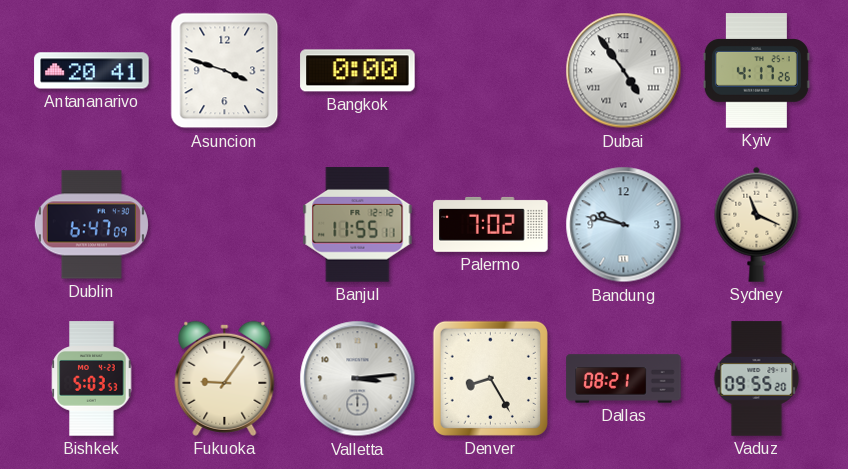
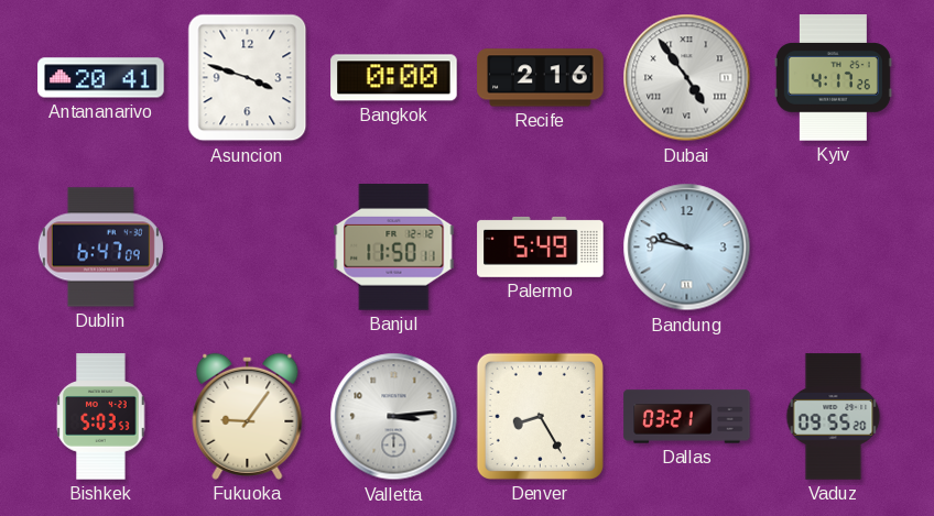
Recife: none -> 2:16
Banjul: 11:55 -> 11:50
Palermo: 7:02 -> 5:49
Sydney: 11:19 -> none
Dallas: 08:21 -> 03:21
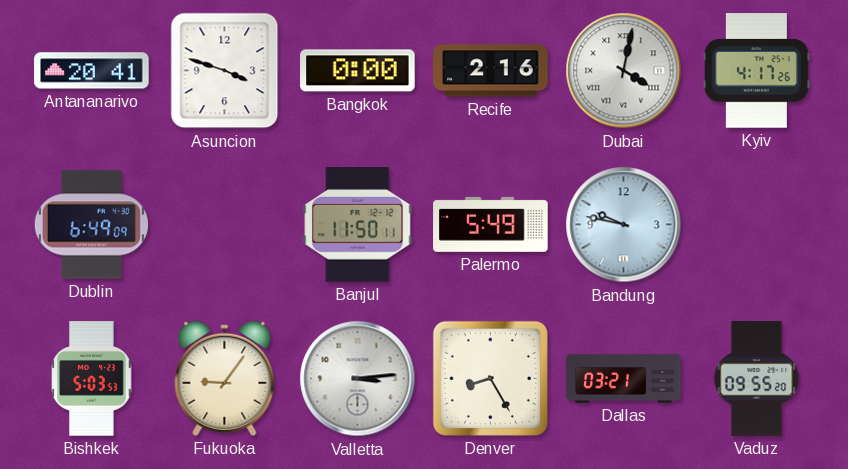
Dubai: 4:54 -> 4:02
Dublin: 6:47 -> 6:49
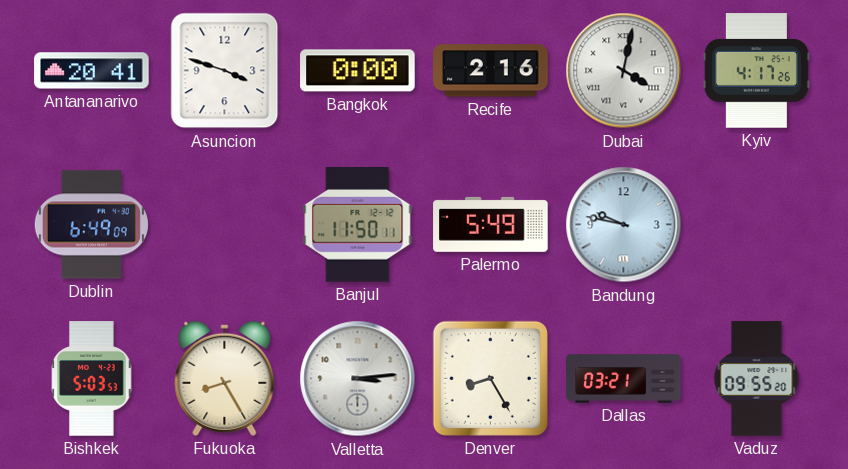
Fukuoka: 9:06 -> 8:25
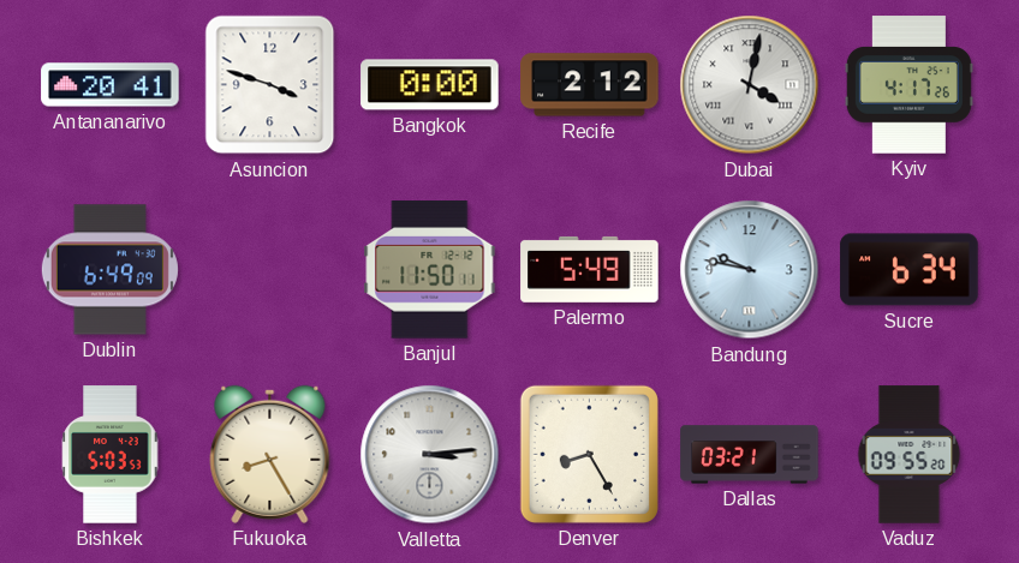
Recife: 2:16 -> 2:12
Sucre: none -> 6:34
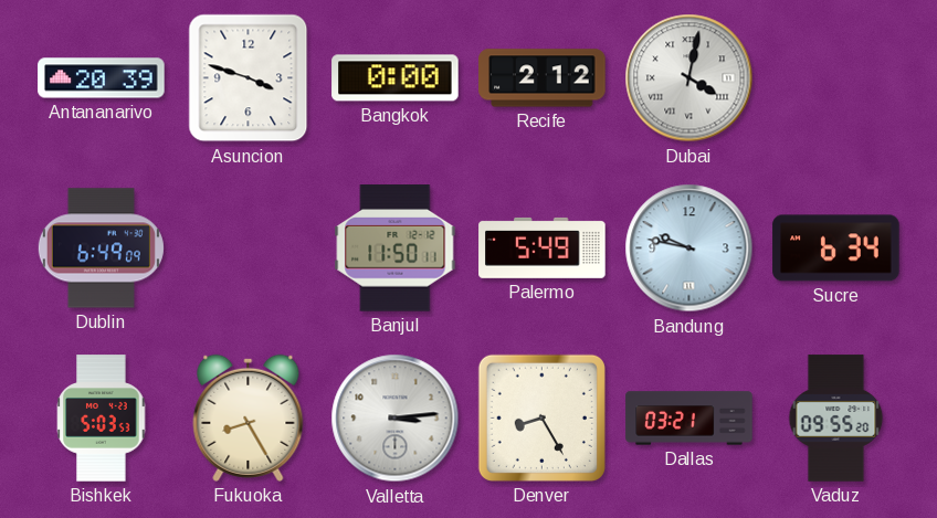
Antananarivo: 20:41 -> 20:39
Kyiv: 4:17 -> none
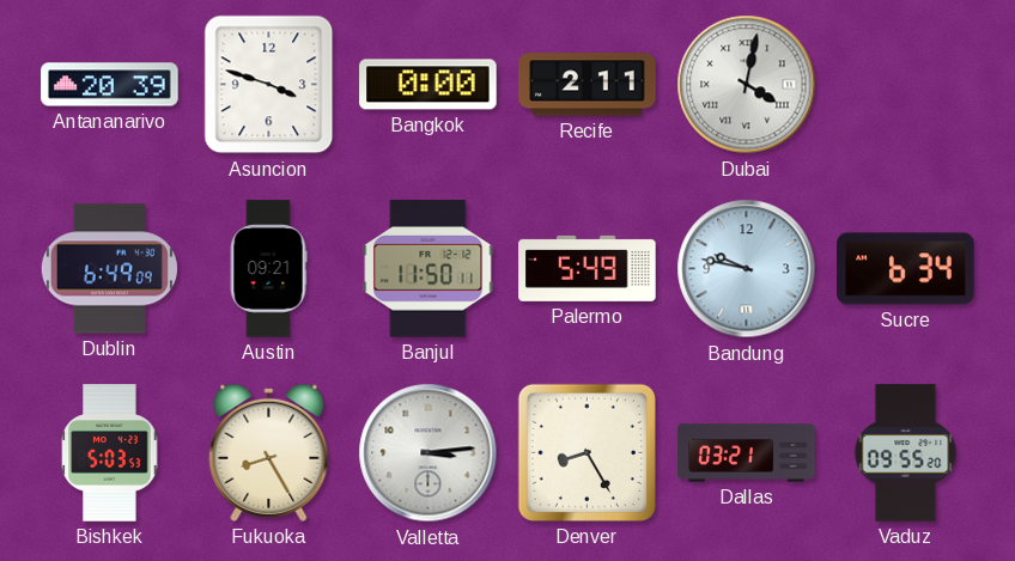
Recife: 2:12 -> 2:11
Austin: none -> 09:21
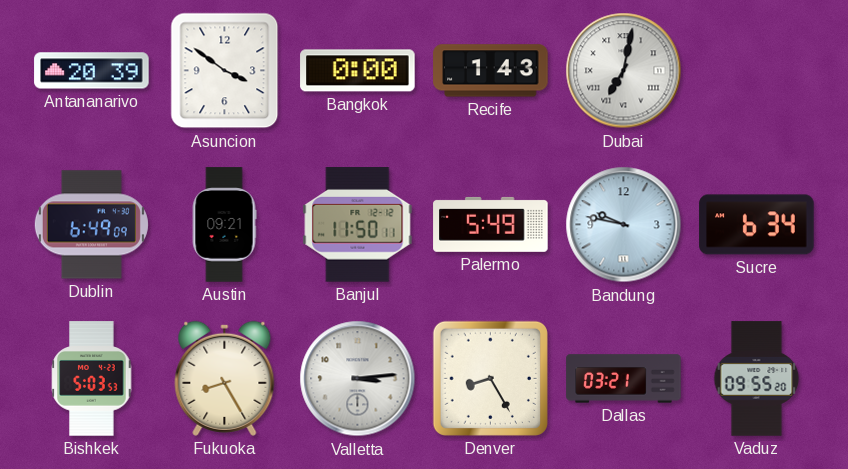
Asuncion: 3:48 -> 3:51
Recife: 2:11 -> 1:43
Dubai: 4:02 -> 7:02
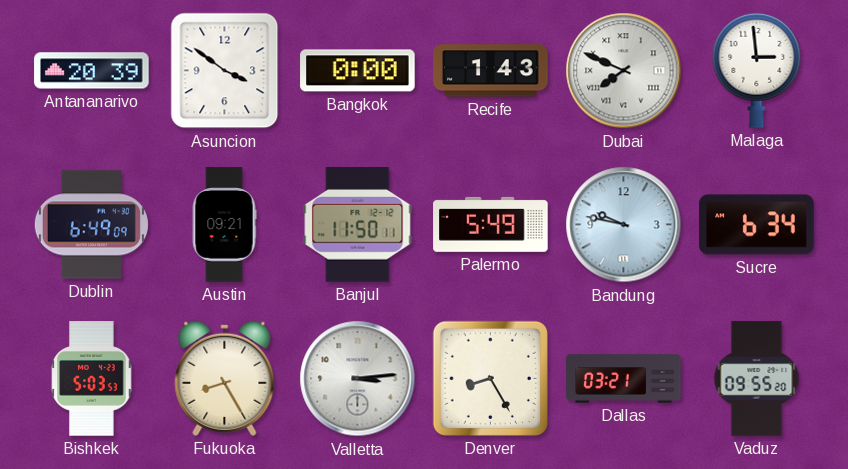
Dubai: 7:02 -> 7:49
Malaga: none -> 2:59
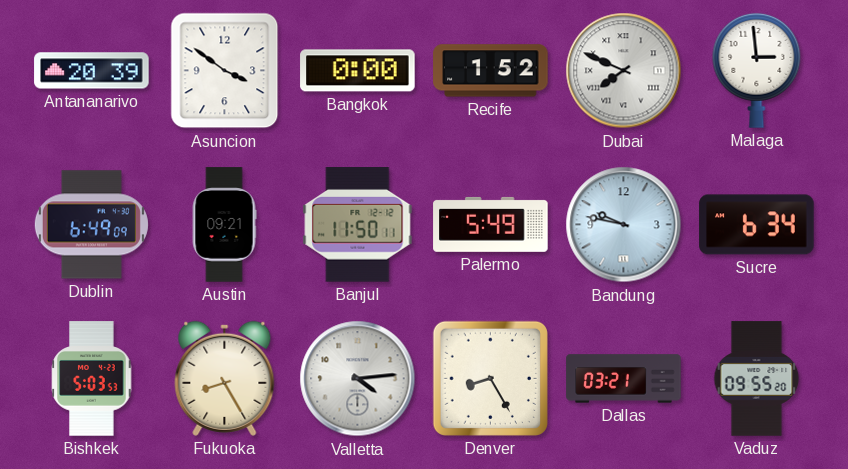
Recife: 1:43 -> 1:52
Valletta: 3:14 -> 4:14
